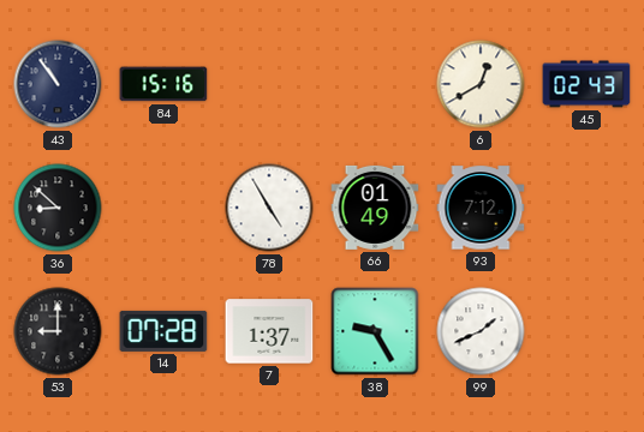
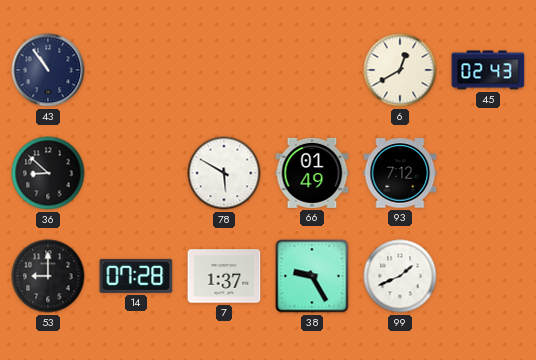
84: 15:16 -> none
78: 4:55 -> 5:50
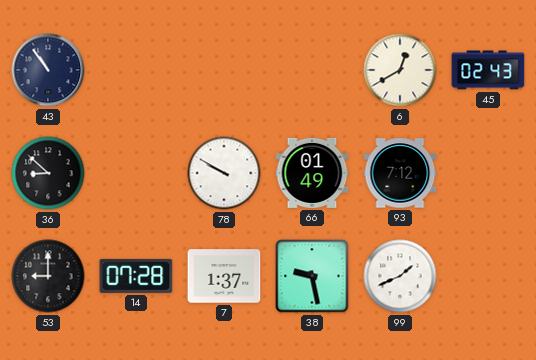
78: 5:50 -> 9:50
38: 9:25 -> 9:28
